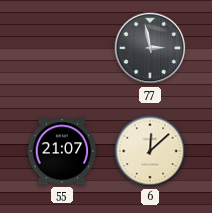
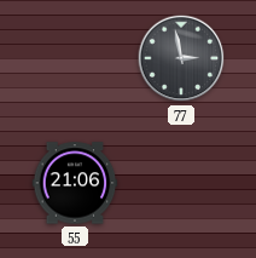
55: 21:07 -> 21:06
6: 12:08 -> none
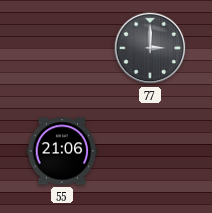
77: 2:58 -> 3:00
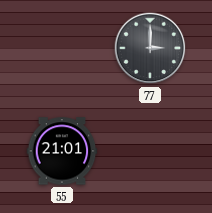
55: 21:06 -> 21:01
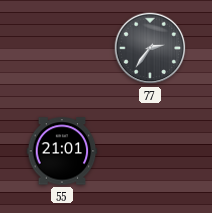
77: 3:00 -> 2:36
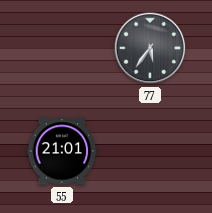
77: 2:36 -> 5:36
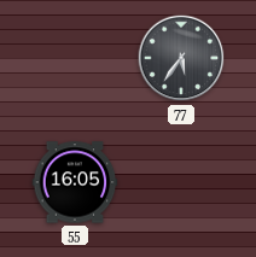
55: 21:01 -> 16:05
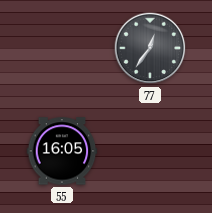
77: 5:36 -> 12:36
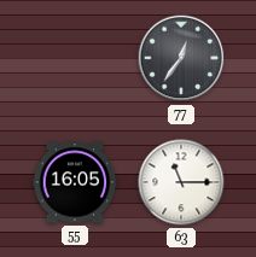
63: none -> 11:15
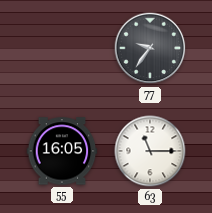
77: 12:36 -> 9:36
